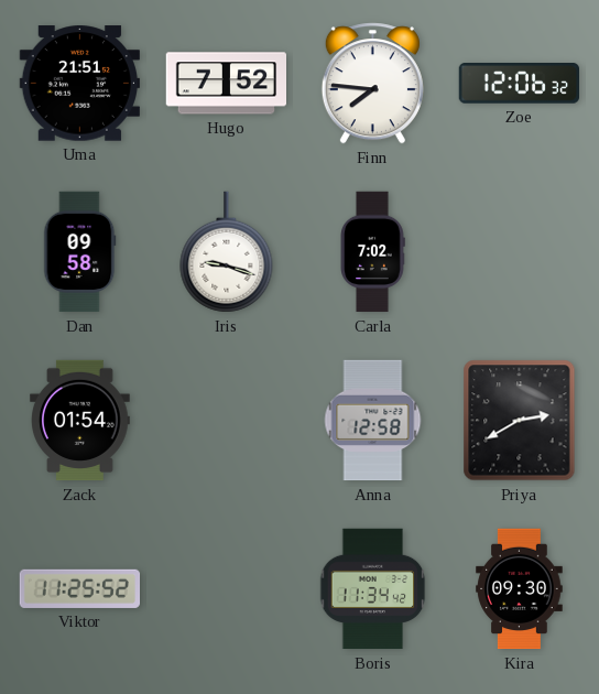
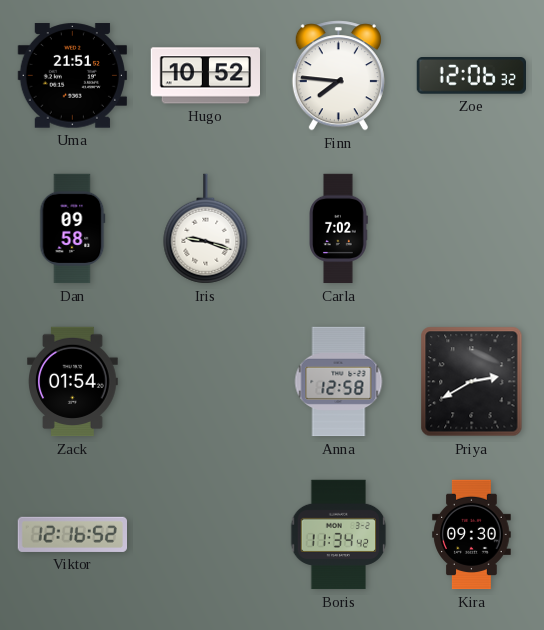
Hugo: 7:52 -> 10:52
Viktor: 11:25 -> 12:16
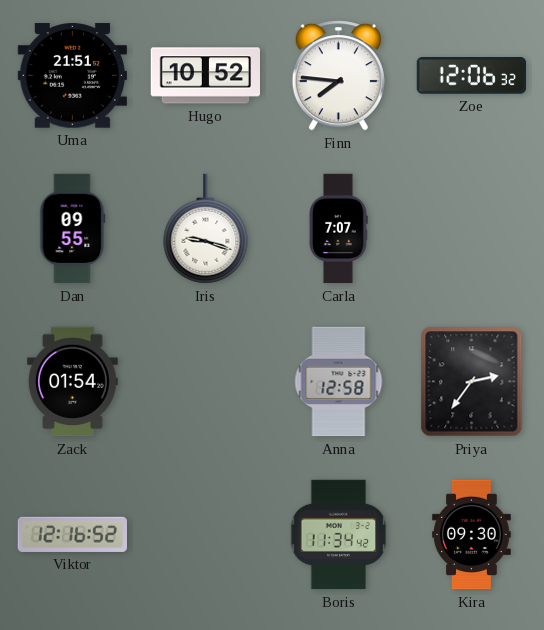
Dan: 09:58 -> 09:55
Carla: 7:02 -> 7:07
Priya: 2:40 -> 2:36
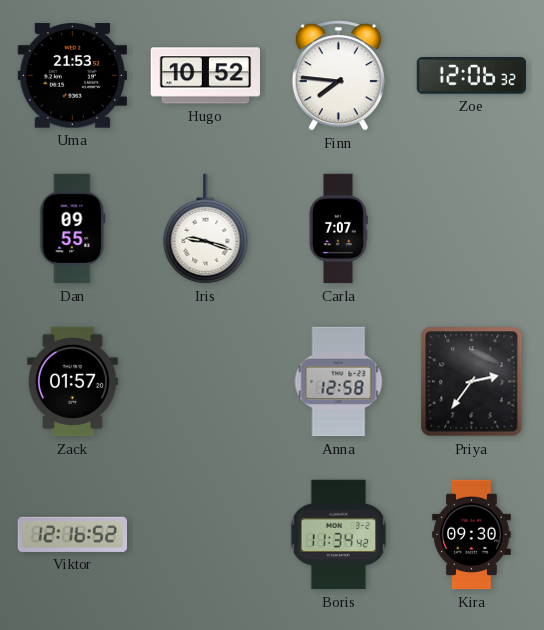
Uma: 21:51 -> 21:53
Zack: 01:54 -> 01:57
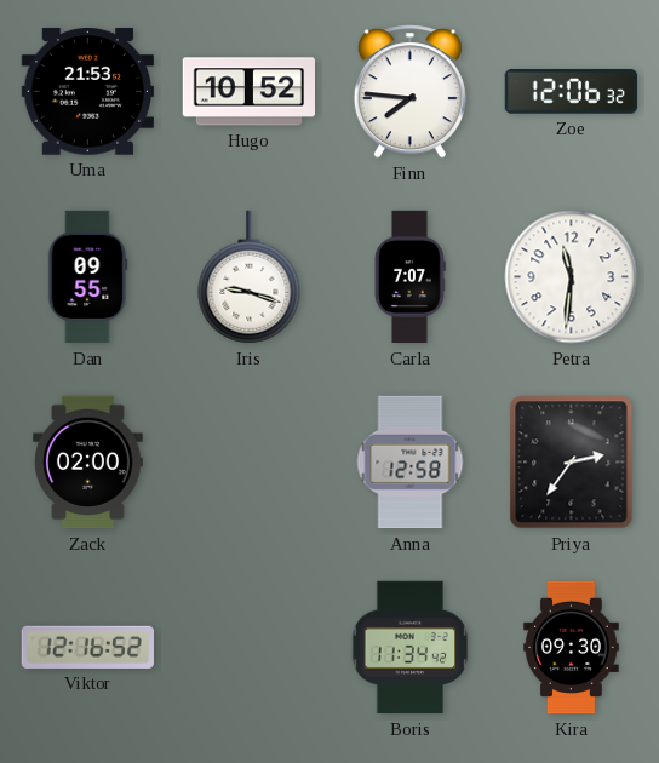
Petra: none -> 11:31
Zack: 01:57 -> 02:00
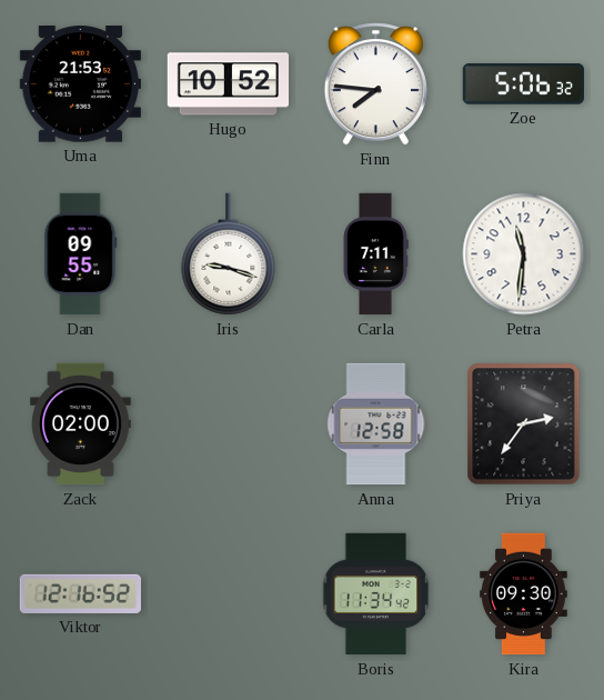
Zoe: 12:06 -> 5:06
Carla: 7:07 -> 7:11
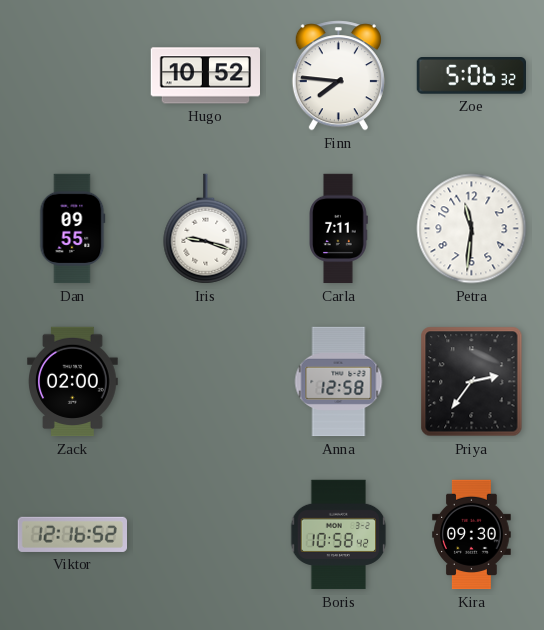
Uma: 21:53 -> none
Boris: 11:34 -> 10:58
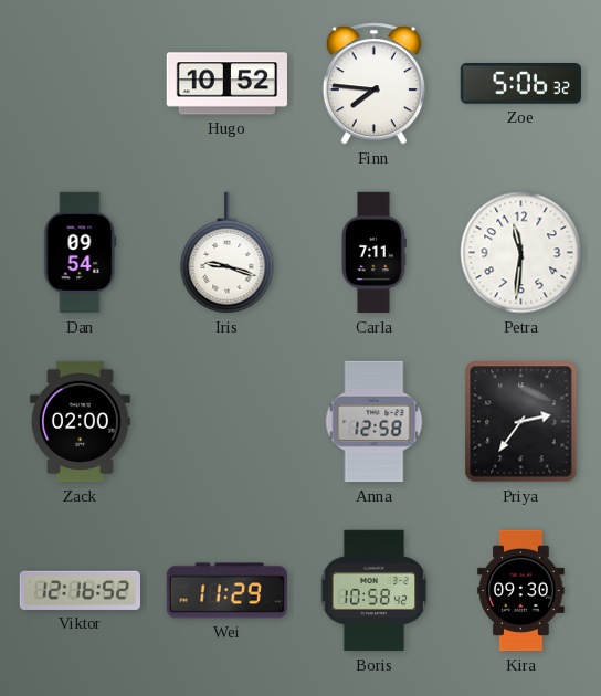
Dan: 09:55 -> 09:54
Wei: none -> 11:29
